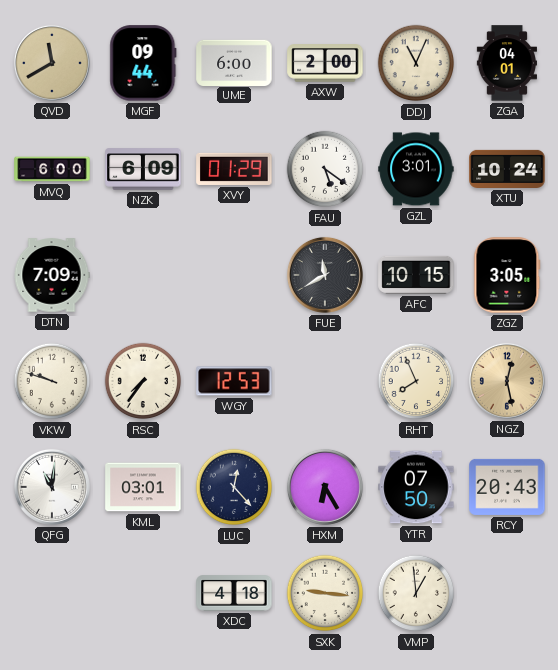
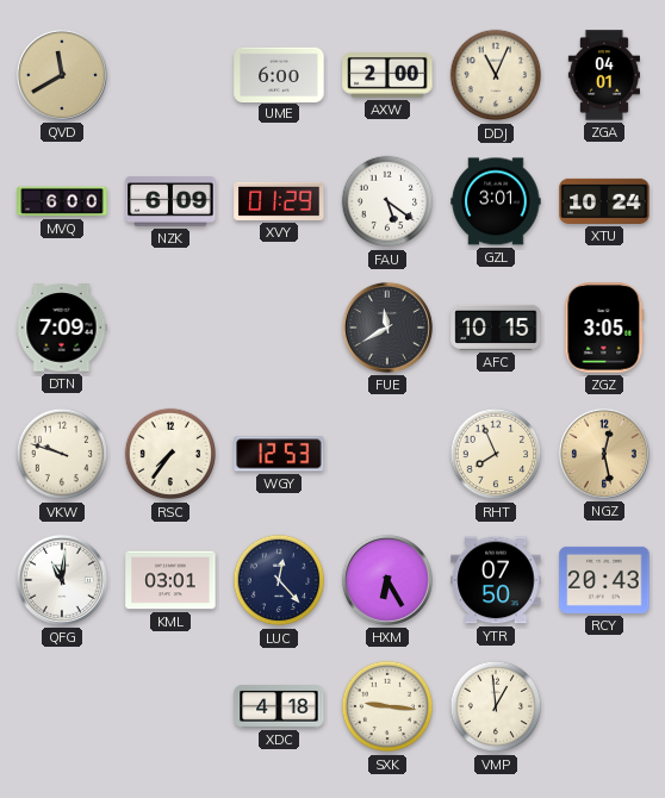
MGF: 09:44 -> none
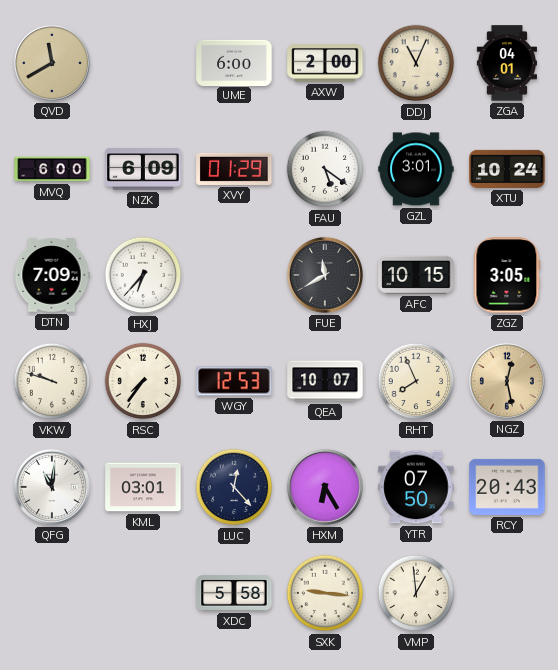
HXJ: none -> 6:37
QEA: none -> 10:07
XDC: 4:18 -> 5:58
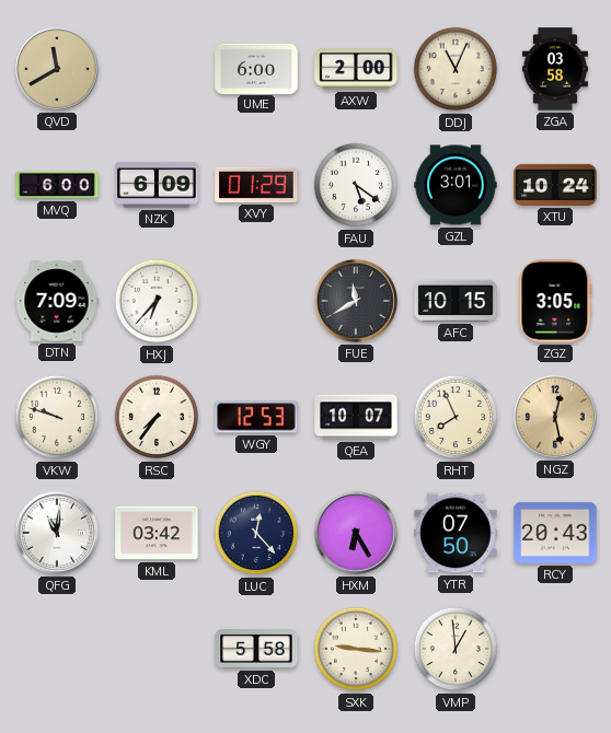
ZGA: 04:01 -> 03:58
KML: 03:01 -> 03:42
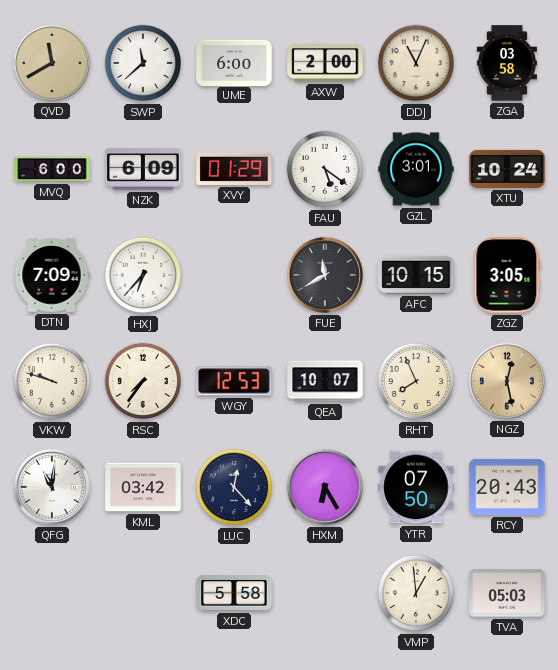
SWP: none -> 11:38
SXK: 9:16 -> none
TVA: none -> 05:03
